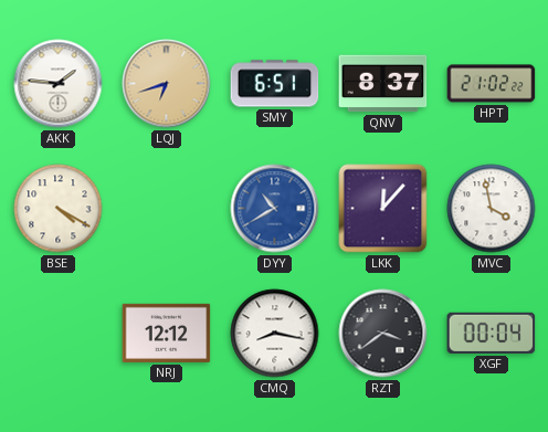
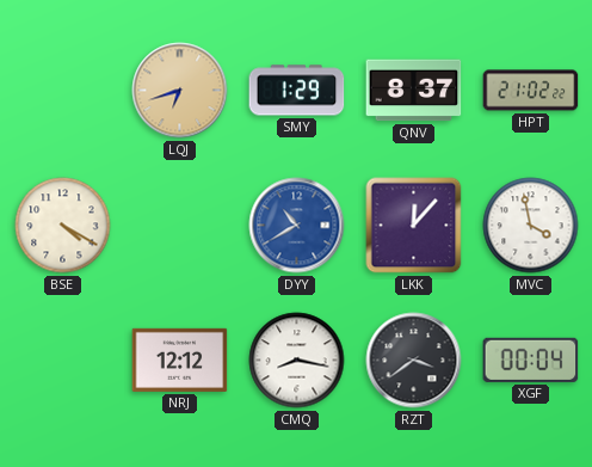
AKK: 1:46 -> none
SMY: 6:51 -> 1:29
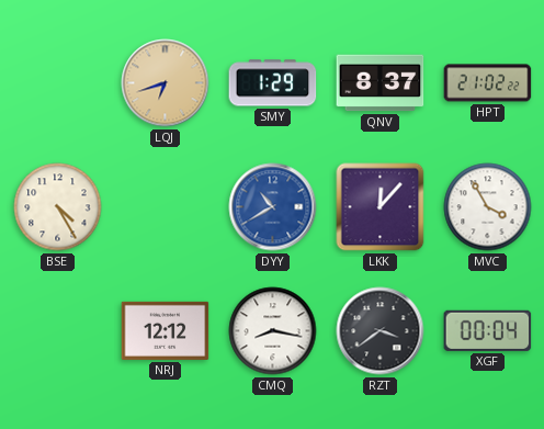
BSE: 4:20 -> 4:25
MVC: 3:58 -> 3:55
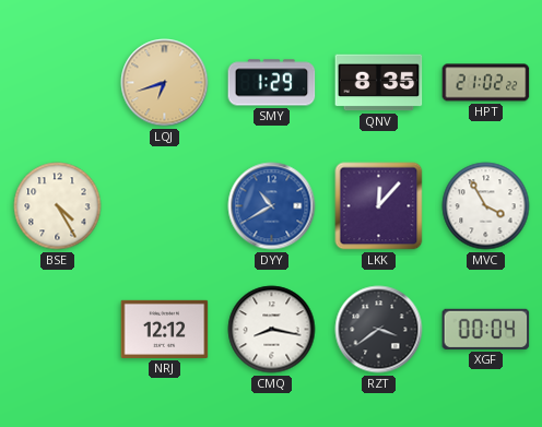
QNV: 8:37 -> 8:35
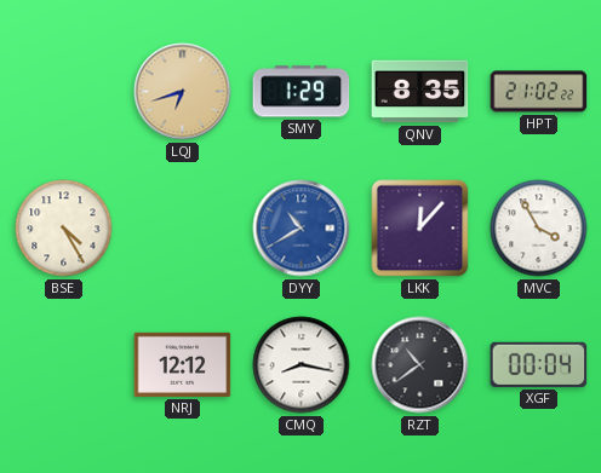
RZT: 3:39 -> 10:39
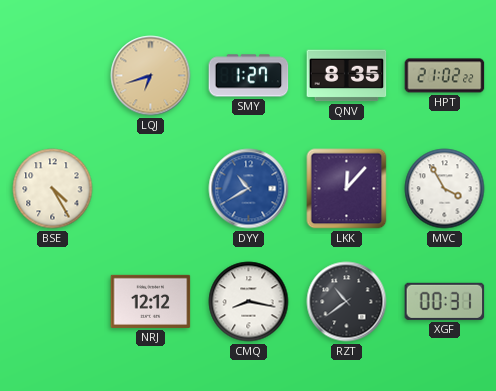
SMY: 1:29 -> 1:27
XGF: 00:04 -> 00:31
